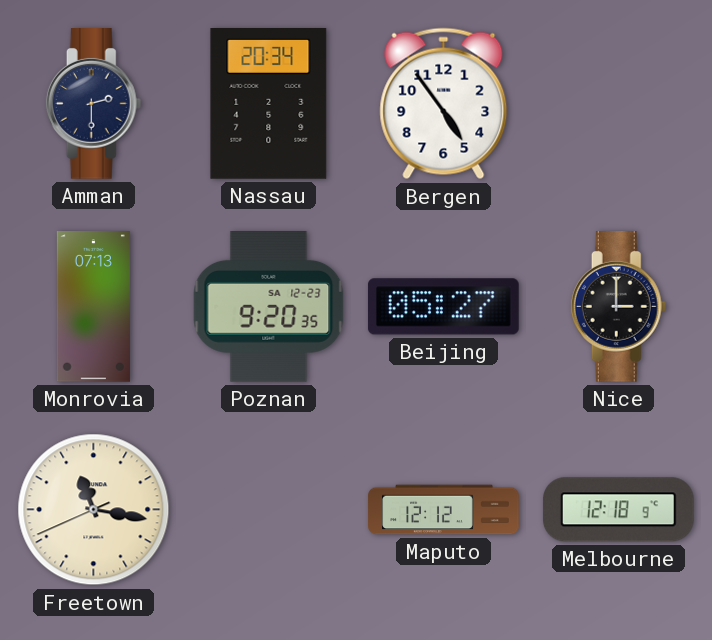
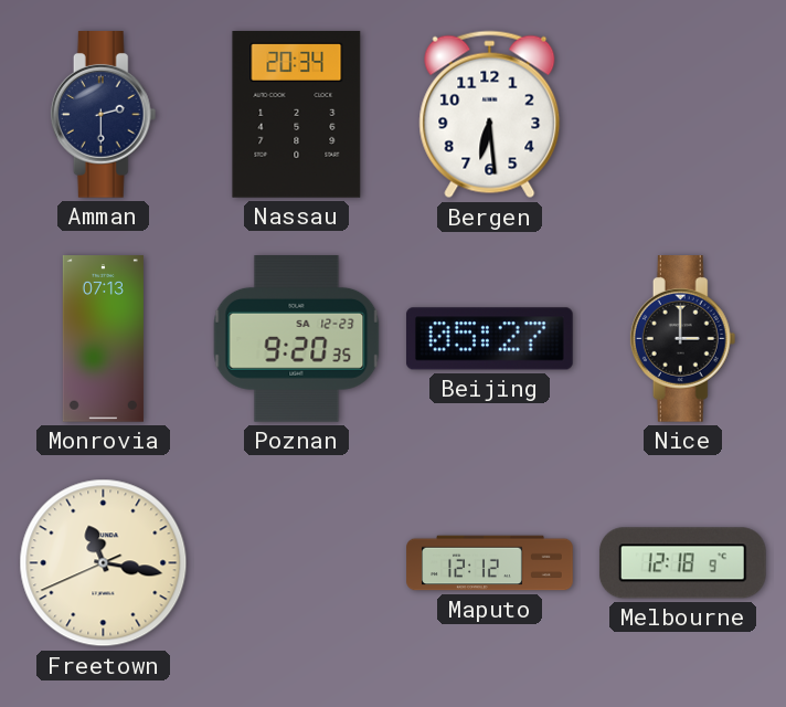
Bergen: 4:54 -> 6:29
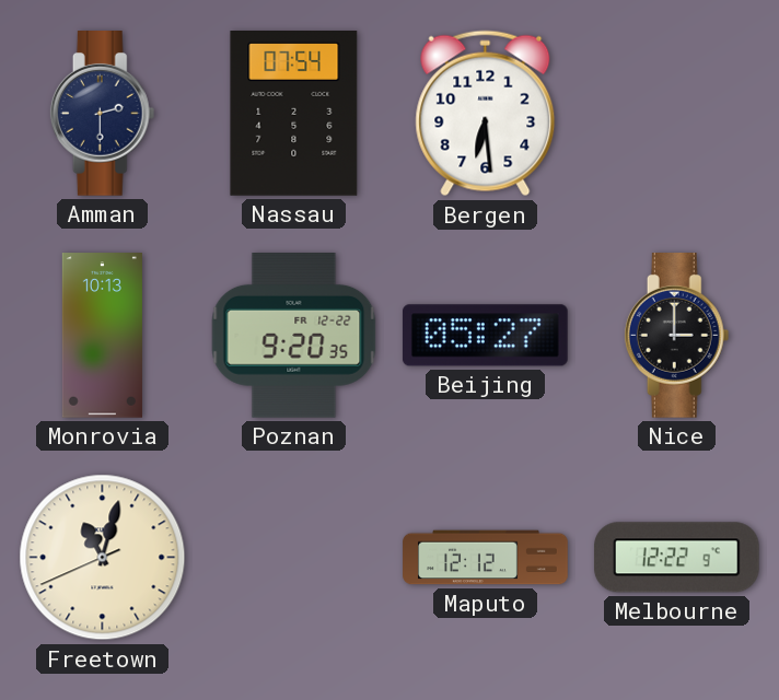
Nassau: 20:34 -> 07:54
Monrovia: 07:13 -> 10:13
Poznan date: SA 12-23 -> FR 12-22
Freetown: 11:16 -> 11:02
Melbourne: 12:18 -> 12:22
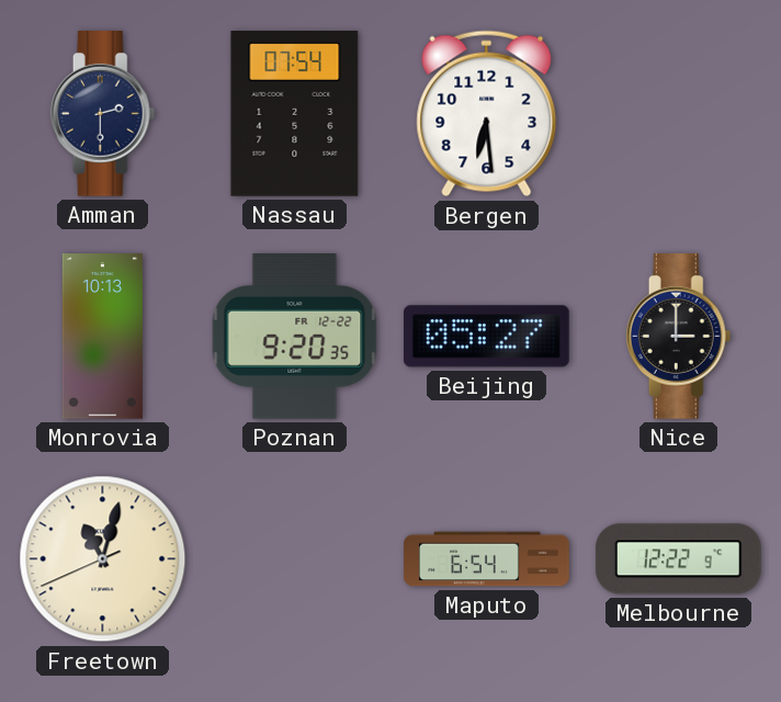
Maputo: 12:12 -> 6:54
